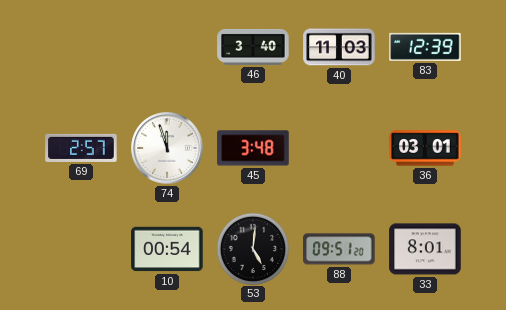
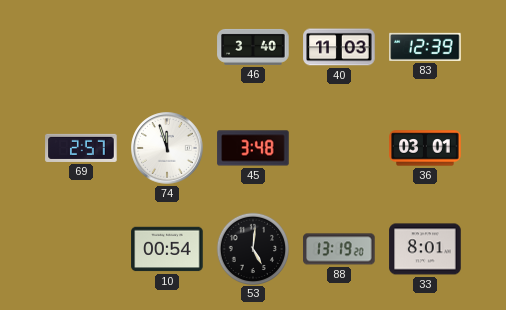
88: 09:51 -> 13:19
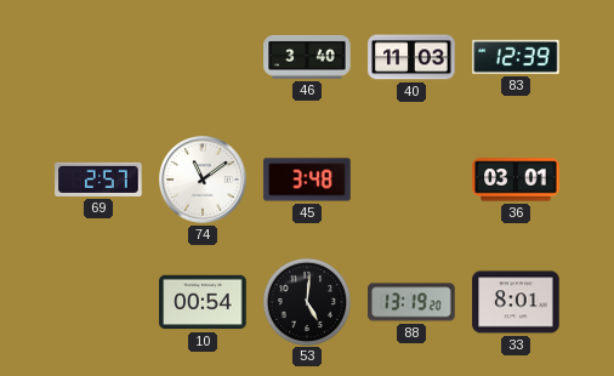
74: 11:57 -> 11:09
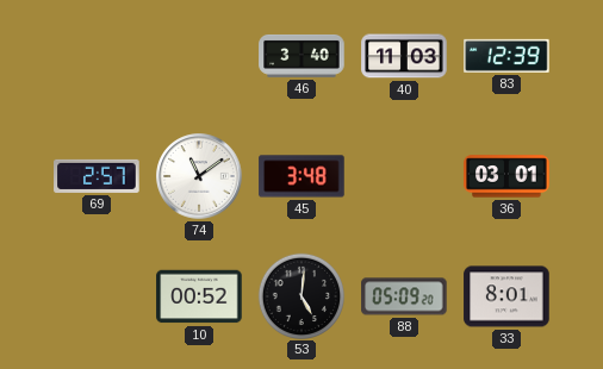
10: 00:54 -> 00:52
88: 13:19 -> 05:09
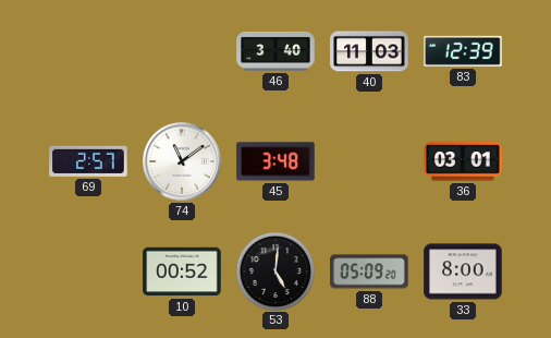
33: 8:01 -> 8:00
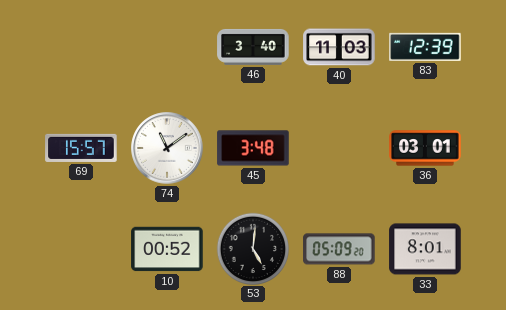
69: 2:57 -> 15:57
33: 8:00 -> 8:01
